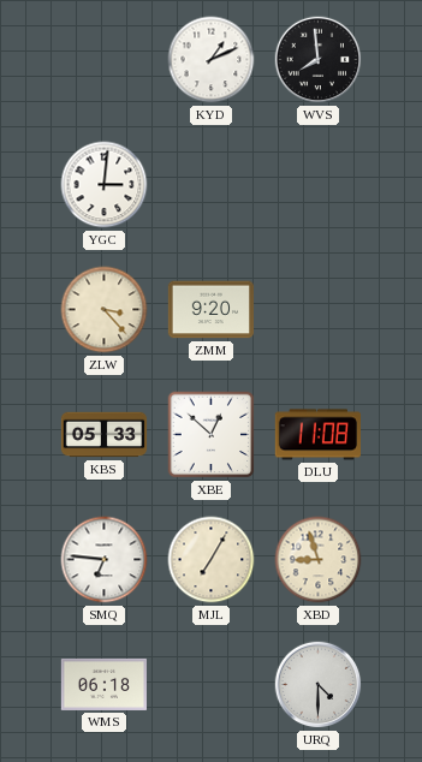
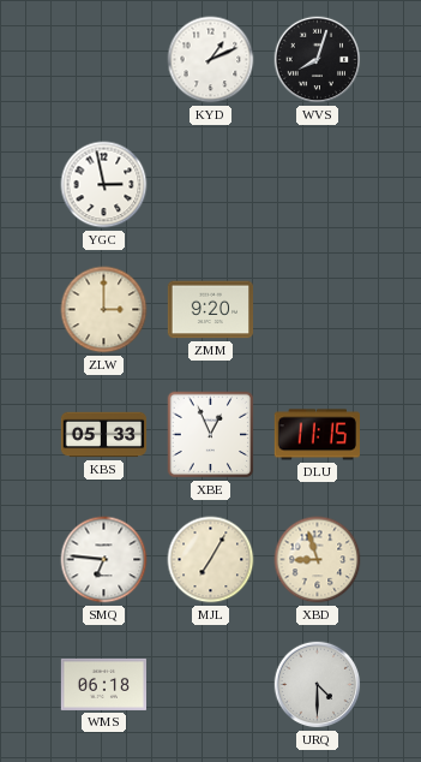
WVS: 7:59 -> 8:03
YGC: 3:01 -> 2:58
ZLW: 3:23 -> 3:00
XBE: 12:52 -> 12:56
DLU: 11:08 -> 11:15
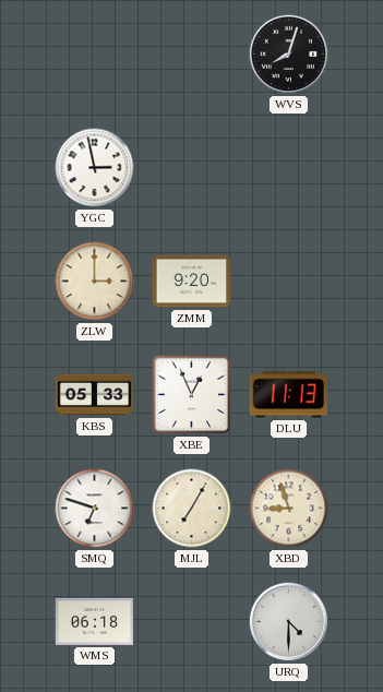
KYD: 1:11 -> none
DLU: 11:15 -> 11:13
SMQ: 6:46 -> 6:48
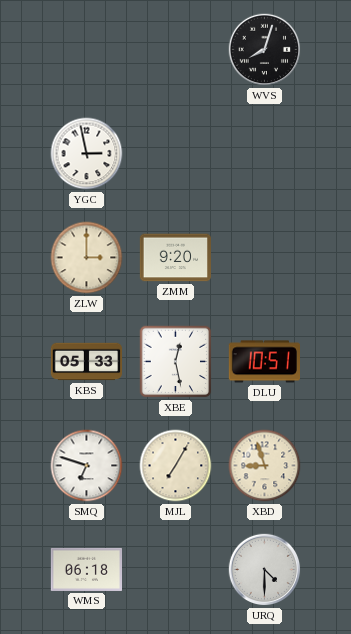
XBE: 12:56 -> 12:28
DLU: 11:13 -> 10:51
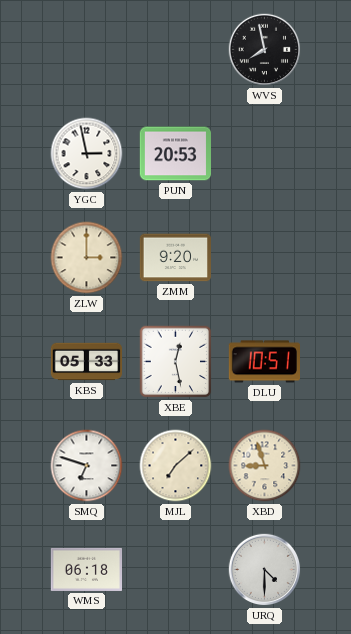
WVS: 8:03 -> 7:58
PUN: none -> 20:53
MJL: 7:05 -> 7:08
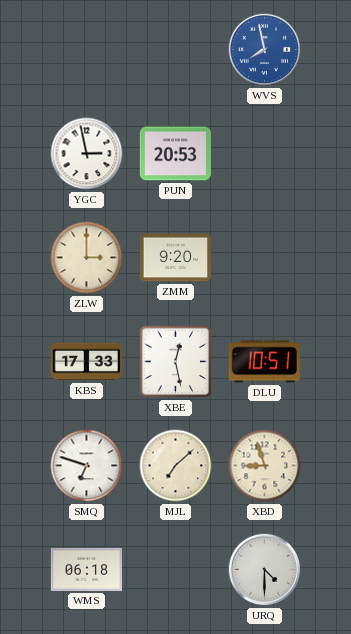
WVS dial: black -> blue
KBS: 05:33 -> 17:33
